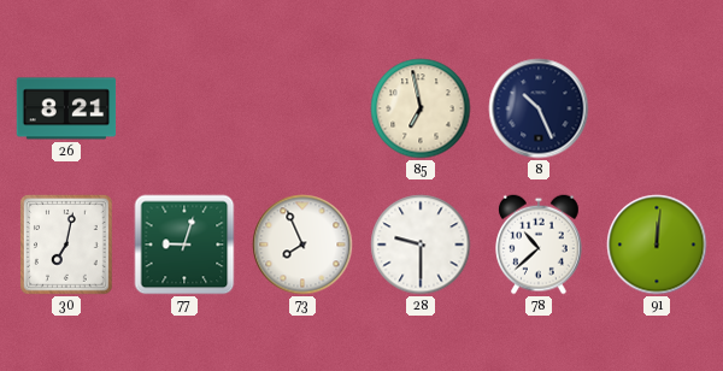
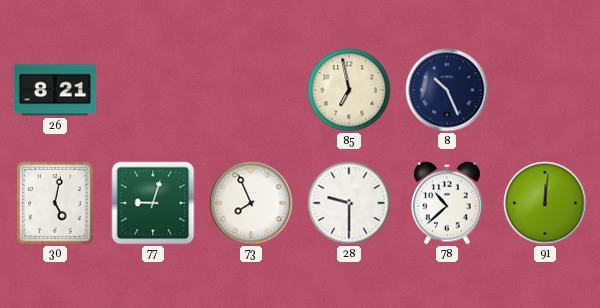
30: 7:02 -> 5:02
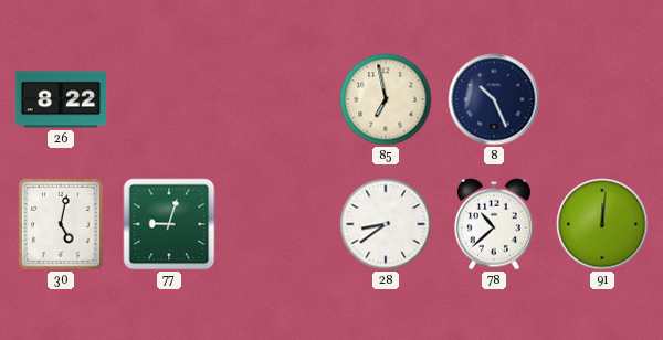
26: 8:21 -> 8:22
73: 7:56 -> none
28: 9:30 -> 8:39
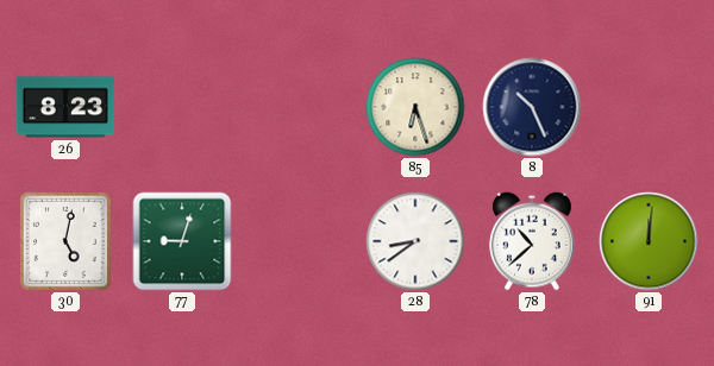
26: 8:22 -> 8:23
85: 6:58 -> 6:27
